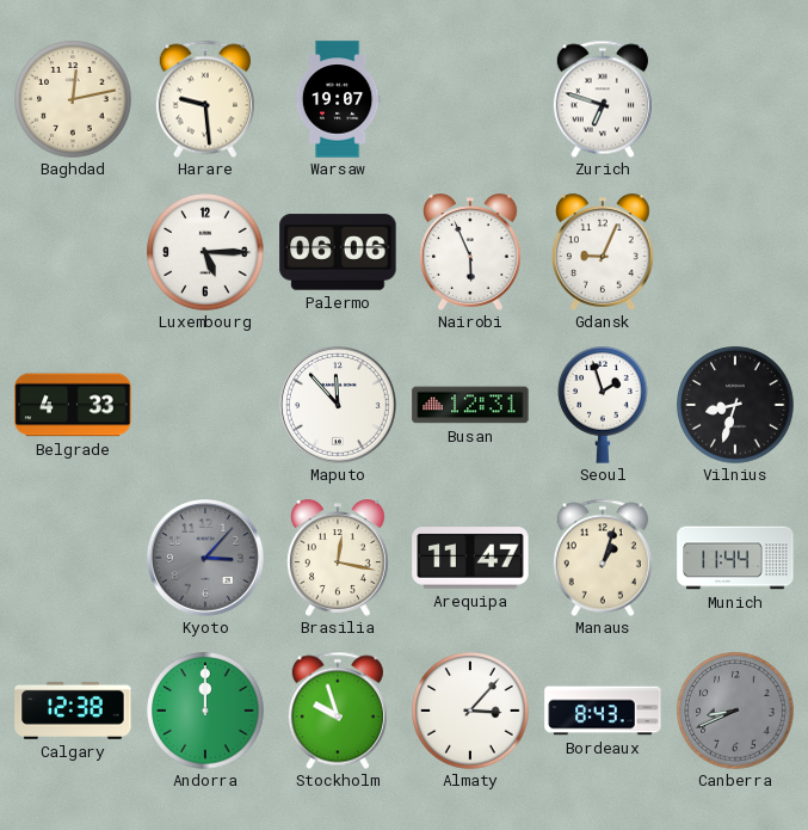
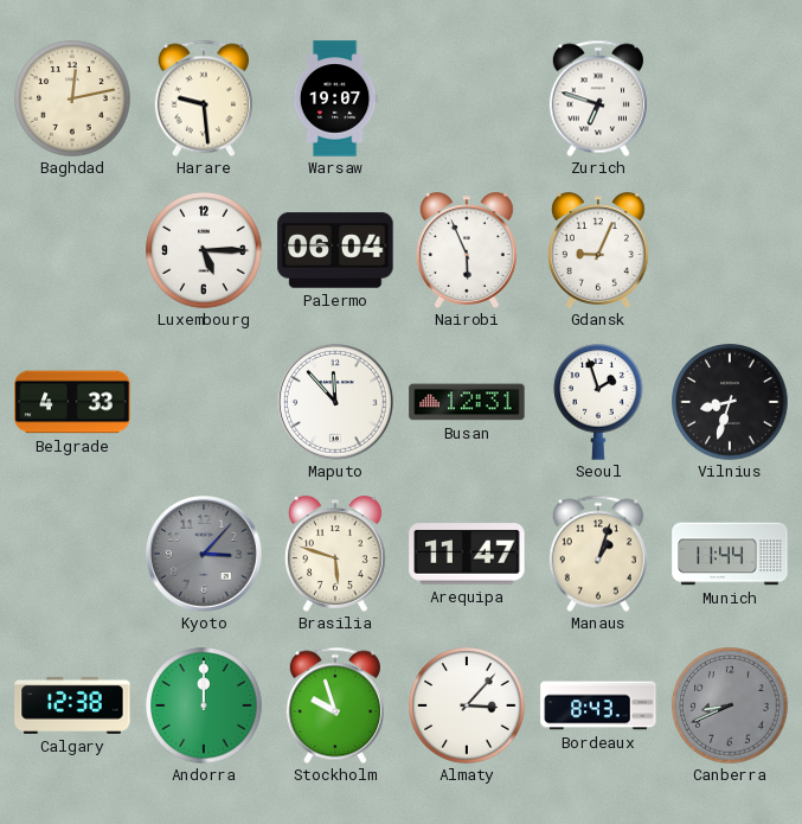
Palermo: 06:06 -> 06:04
Brasilia: 12:17 -> 5:48
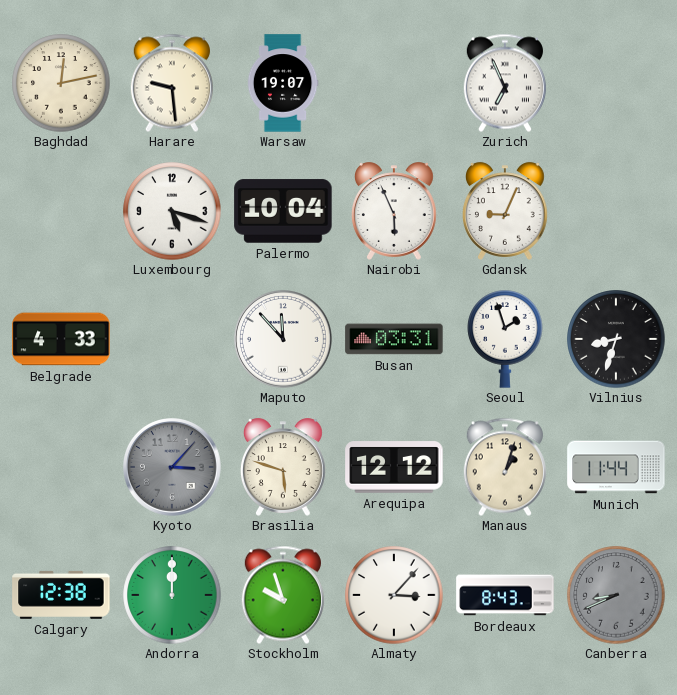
Zurich: 6:48 -> 6:56
Luxembourg: 5:15 -> 5:18
Palermo: 06:04 -> 10:04
Busan: 12:31 -> 03:31
Arequipa: 11:47 -> 12:12
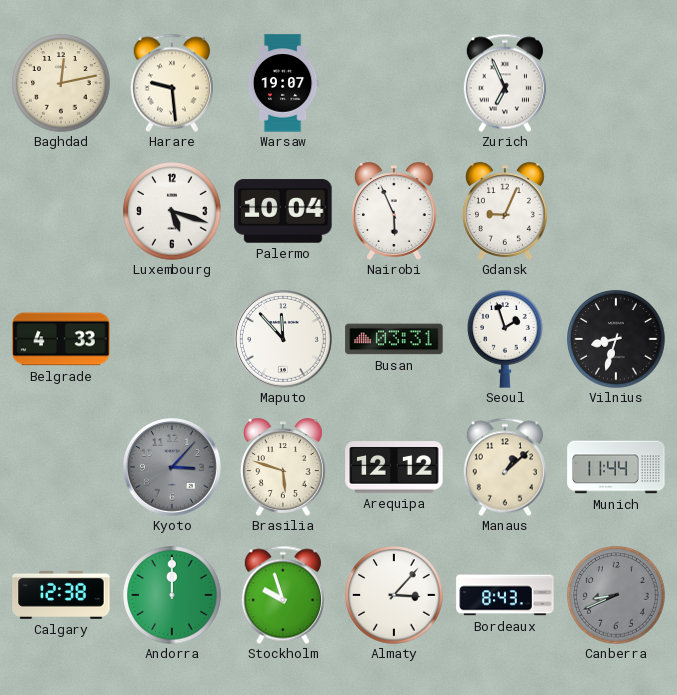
Manaus: 1:03 -> 1:08
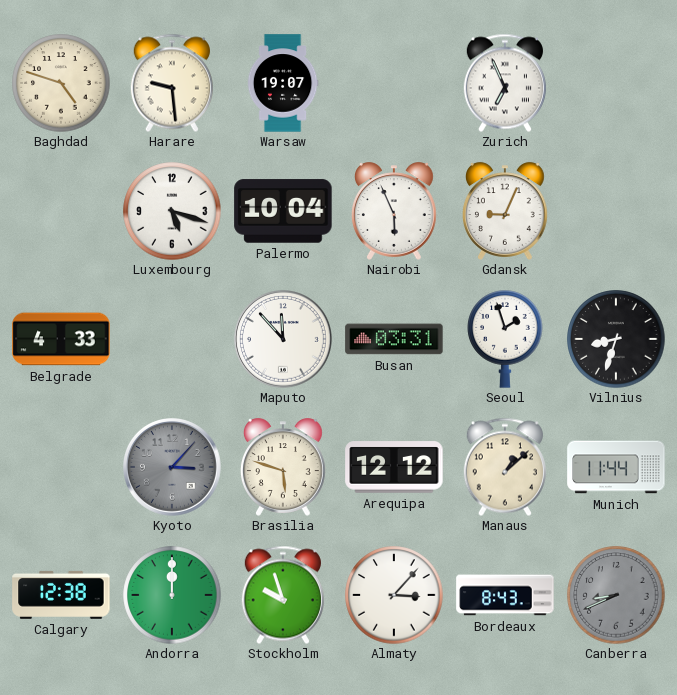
Baghdad: 12:13 -> 4:48
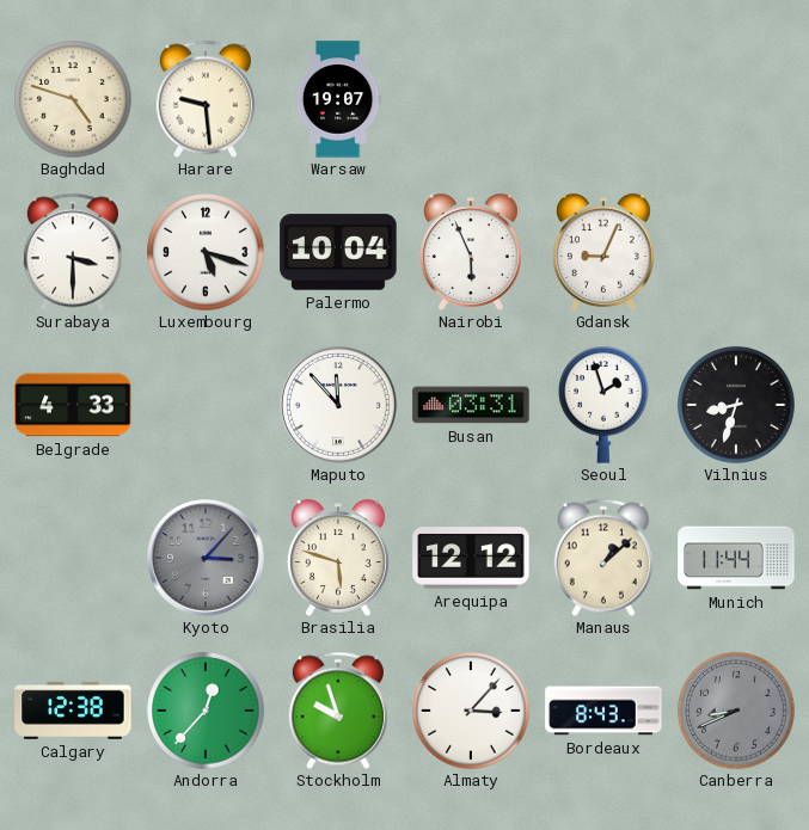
Zurich: 6:56 -> none
Surabaya: none -> 3:30
Andorra: 12:00 -> 12:37
